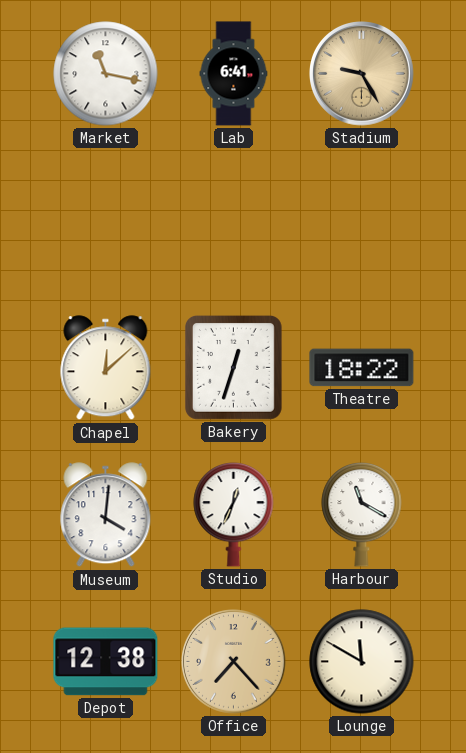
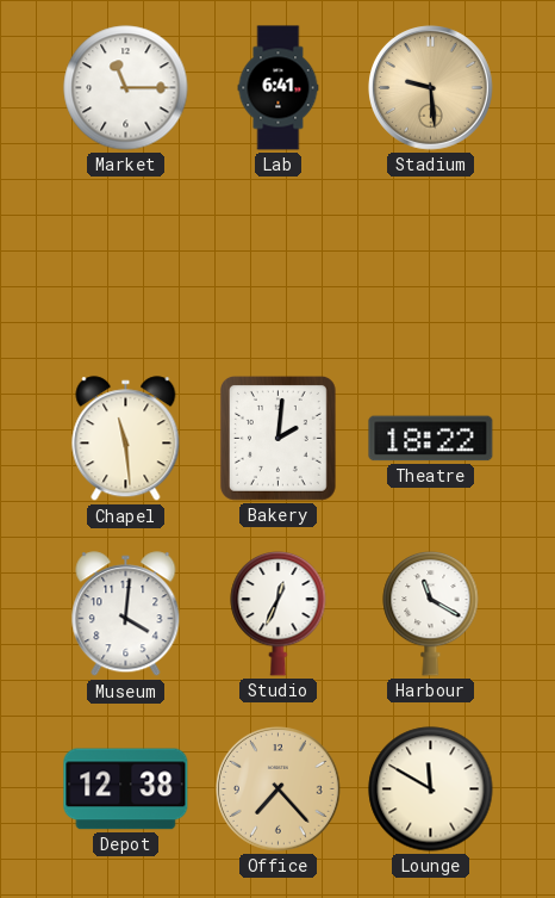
Market: 11:17 -> 11:15
Stadium: 9:25 -> 9:29
Chapel: 12:08 -> 11:29
Bakery: 12:33 -> 2:01
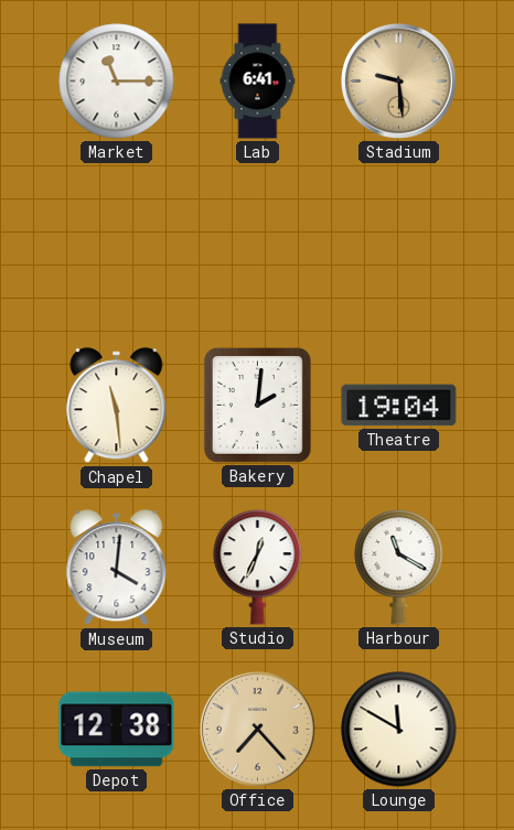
Theatre: 18:22 -> 19:04
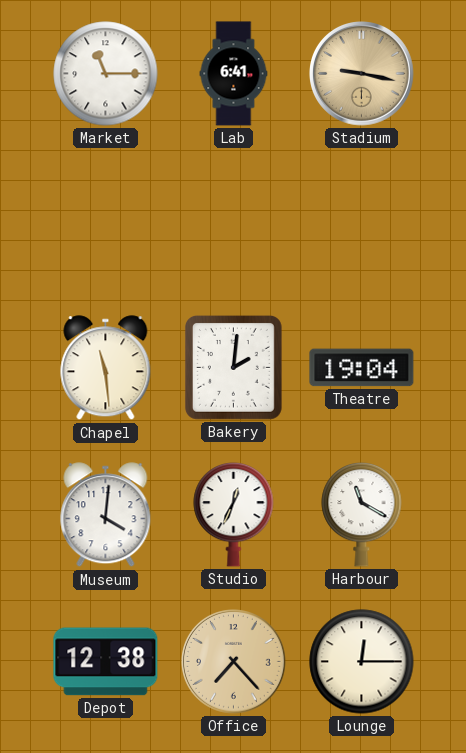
Stadium: 9:29 -> 9:17
Lounge: 11:50 -> 12:15
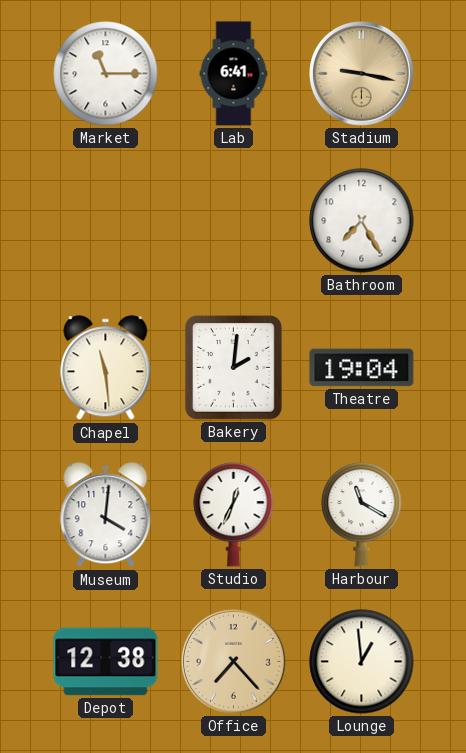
Bathroom: none -> 7:25
Lounge: 12:15 -> 12:59
